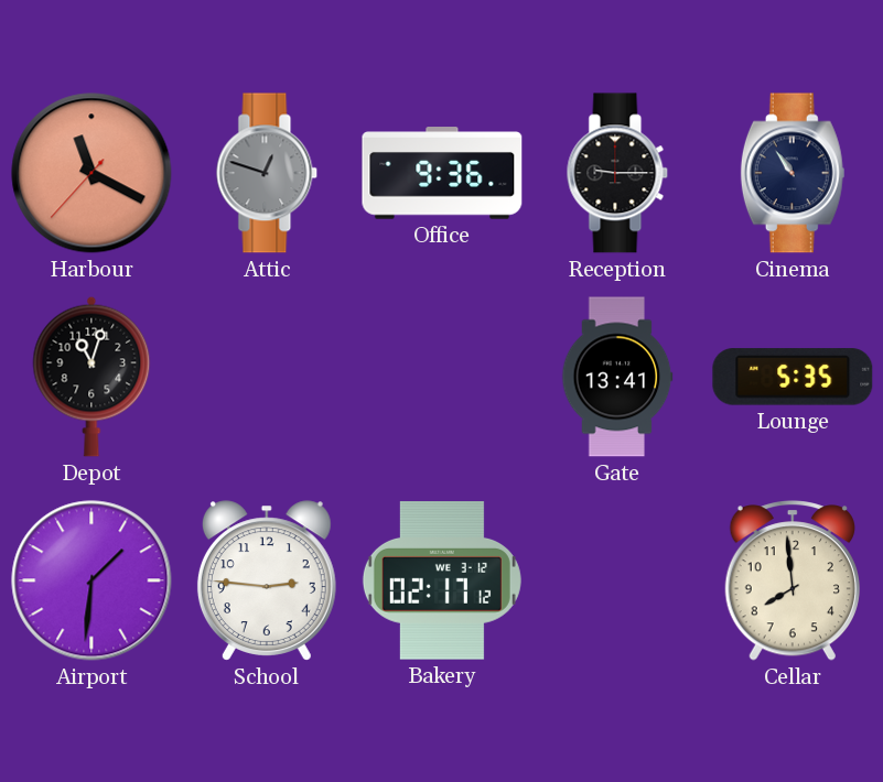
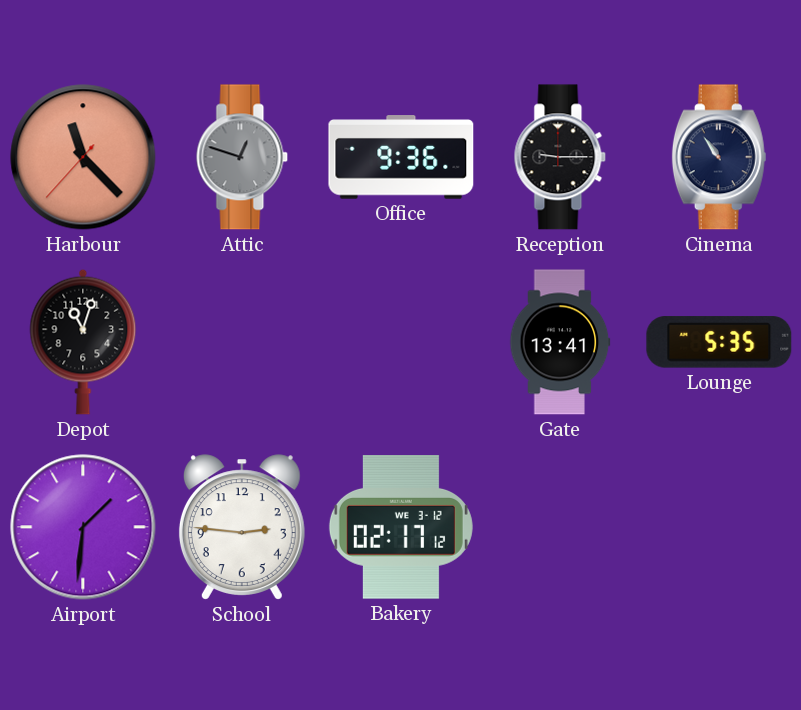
Harbour: 11:19 -> 11:22
Cellar: 7:59 -> none
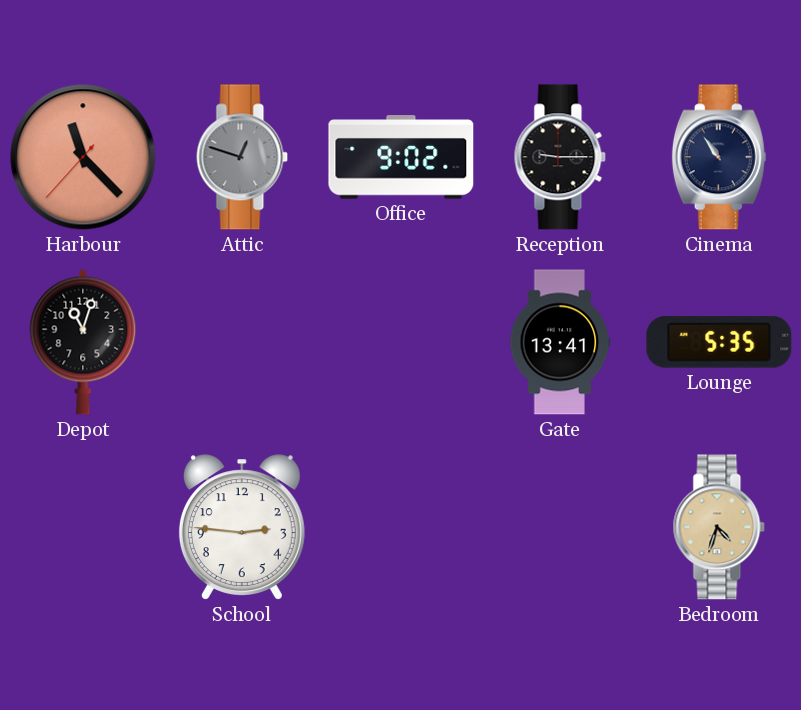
Office: 9:36 -> 9:02
Airport: 1:31 -> none
Bakery: 02:17 -> none
Bedroom: none -> 4:33
